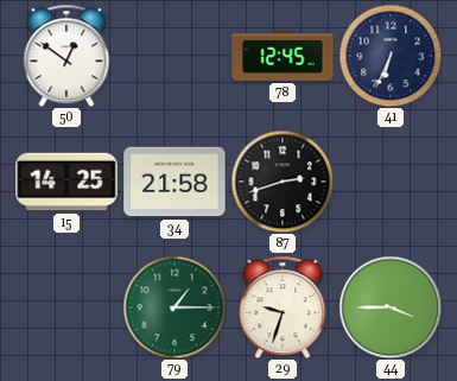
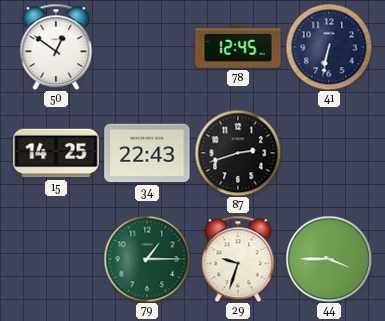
41: 6:34 -> 6:32
34: 21:58 -> 22:43
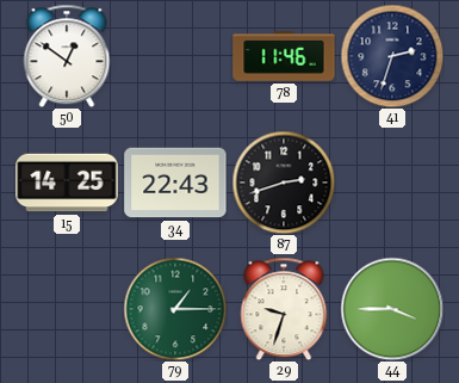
78: 12:45 -> 11:46
41: 6:32 -> 2:33
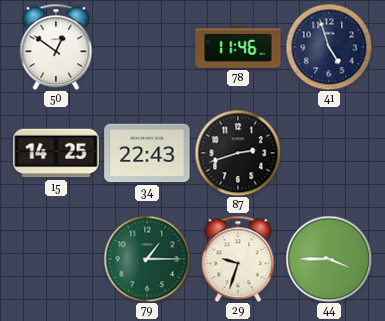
41: 2:33 -> 4:57
